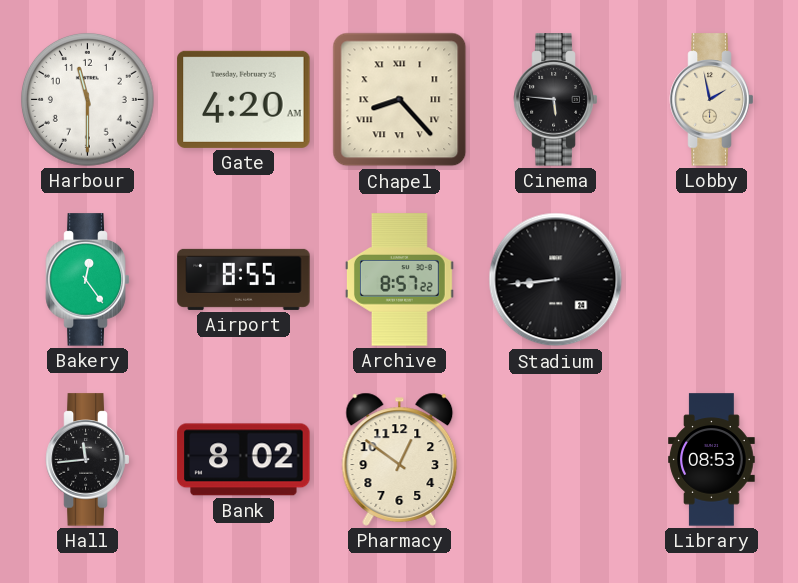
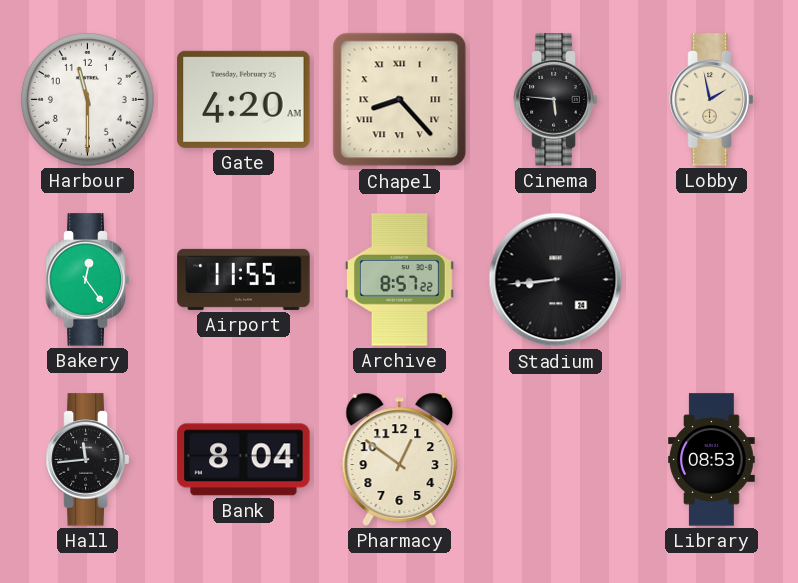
Airport: 8:55 -> 11:55
Bank: 8:02 -> 8:04
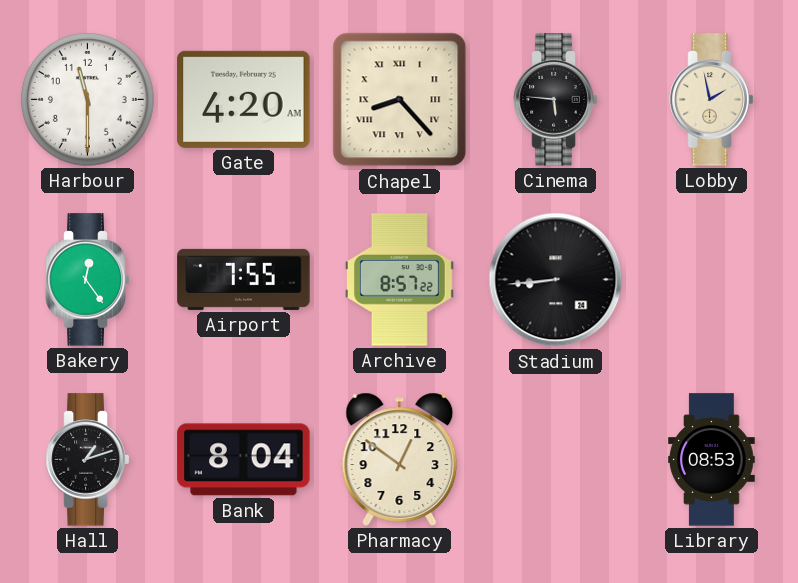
Airport: 11:55 -> 7:55
Hall: 11:44 -> 1:12
